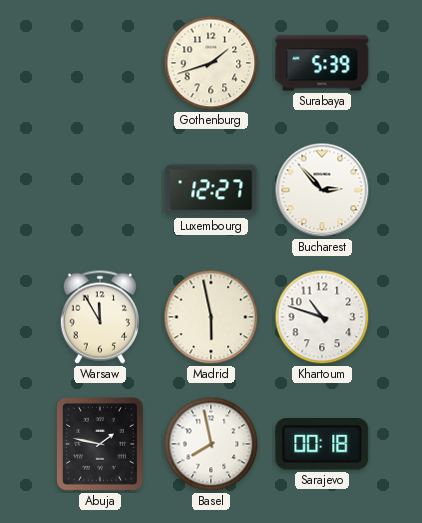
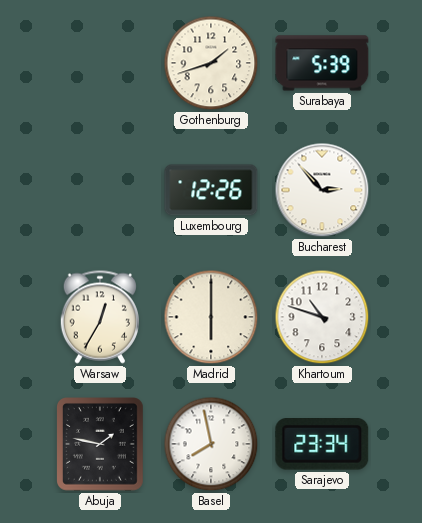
Luxembourg: 12:27 -> 12:26
Warsaw: 11:55 -> 12:35
Madrid: 5:58 -> 6:00
Sarajevo: 00:18 -> 23:34
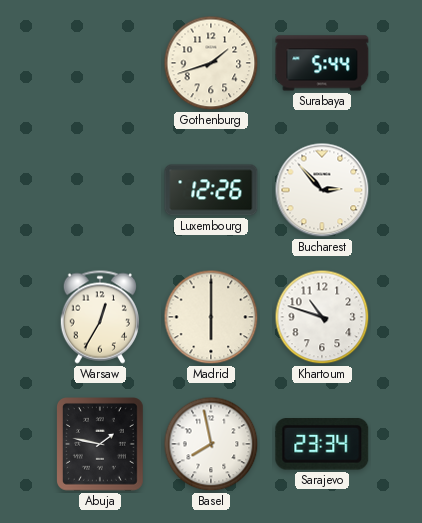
Surabaya: 5:39 -> 5:44
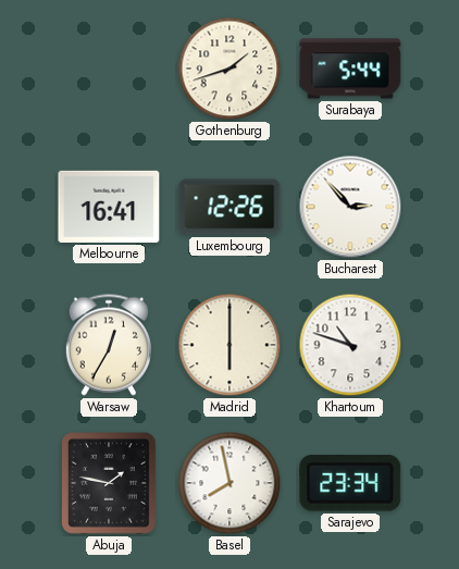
Melbourne: none -> 16:41
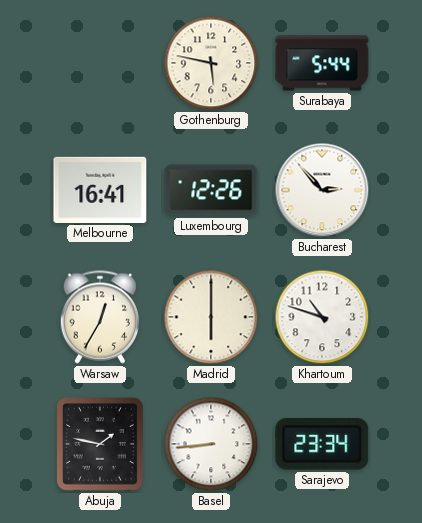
Gothenburg: 1:42 -> 5:47
Basel: 7:58 -> 8:44
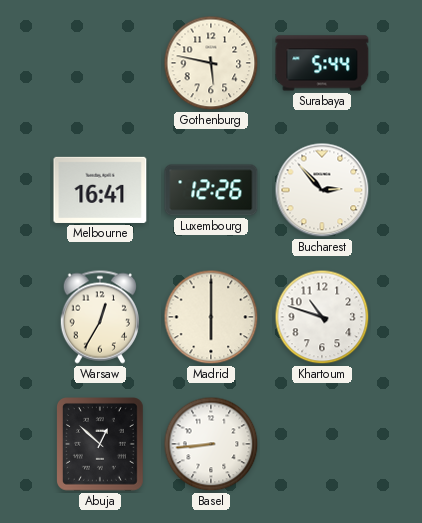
Abuja: 1:47 -> 12:52
Sarajevo: 23:34 -> none
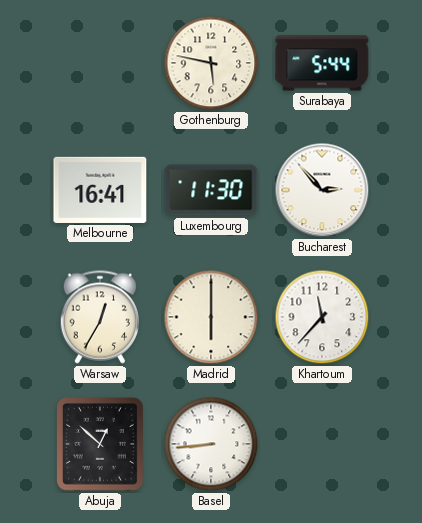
Luxembourg: 12:26 -> 11:30
Khartoum: 10:48 -> 11:37
